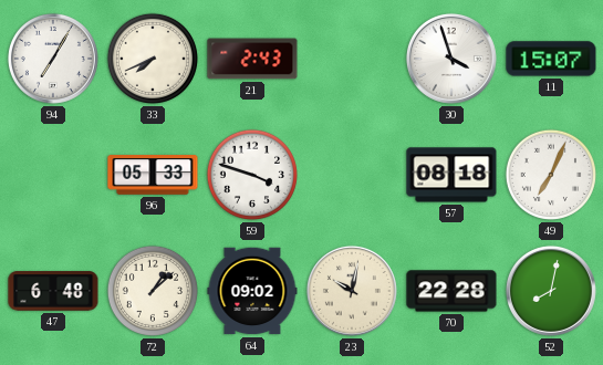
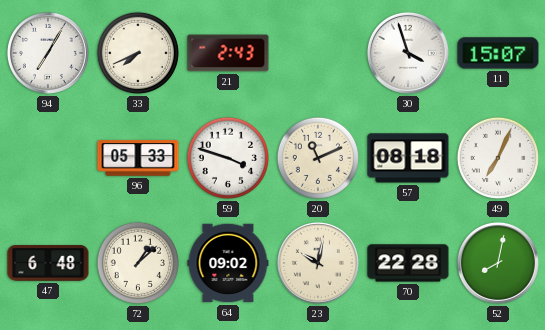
20: none -> 11:11
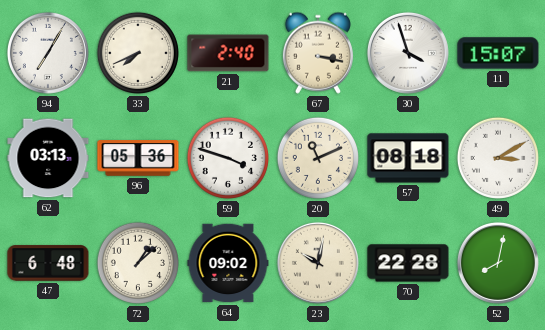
21: 2:43 -> 2:40
67: none -> 3:17
62: none -> 03:13
96: 05:33 -> 05:36
49: 7:04 -> 3:10
